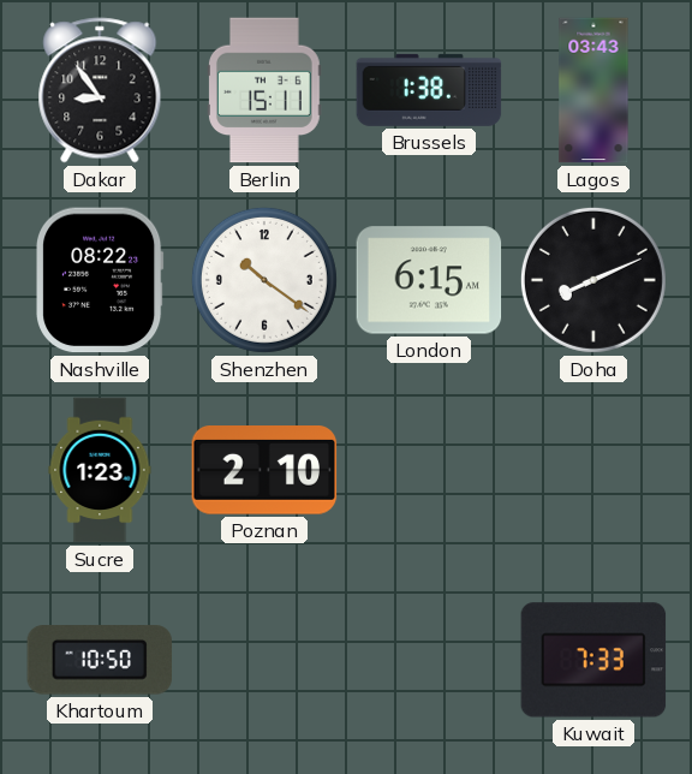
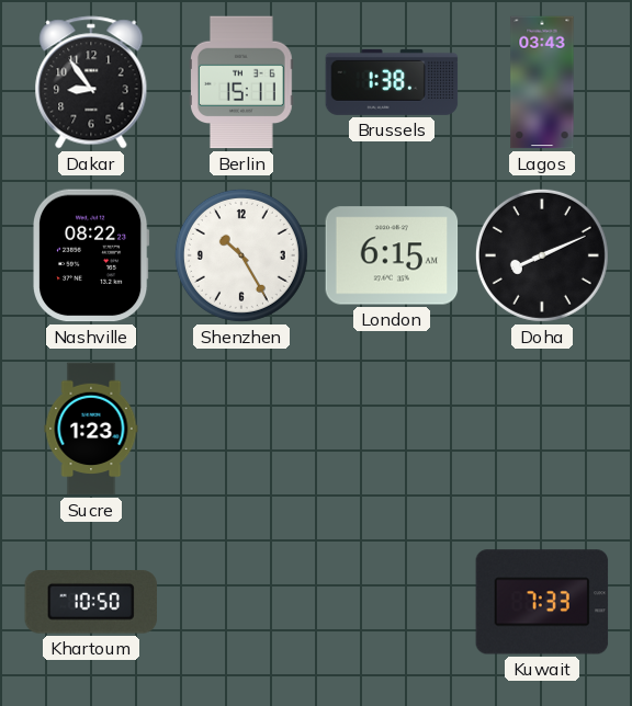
Shenzhen: 10:21 -> 10:25
Poznan: 2:10 -> none
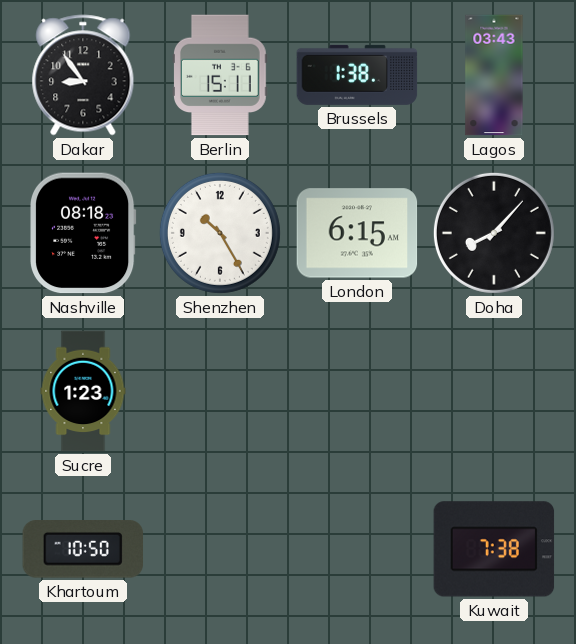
Nashville: 08:22 -> 08:18
Doha: 8:11 -> 8:07
Kuwait: 7:33 -> 7:38
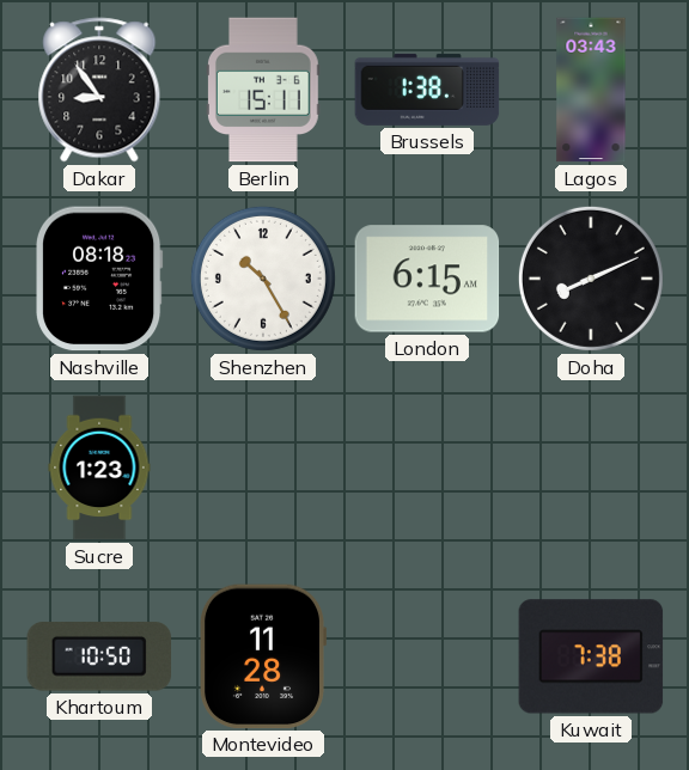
Doha: 8:07 -> 8:11
Montevideo: none -> 11:28
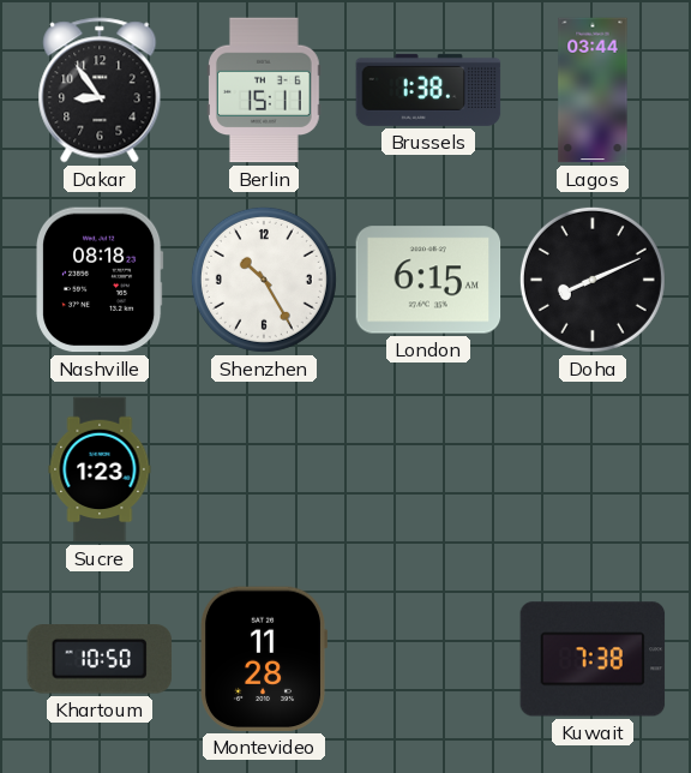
Lagos: 03:43 -> 03:44
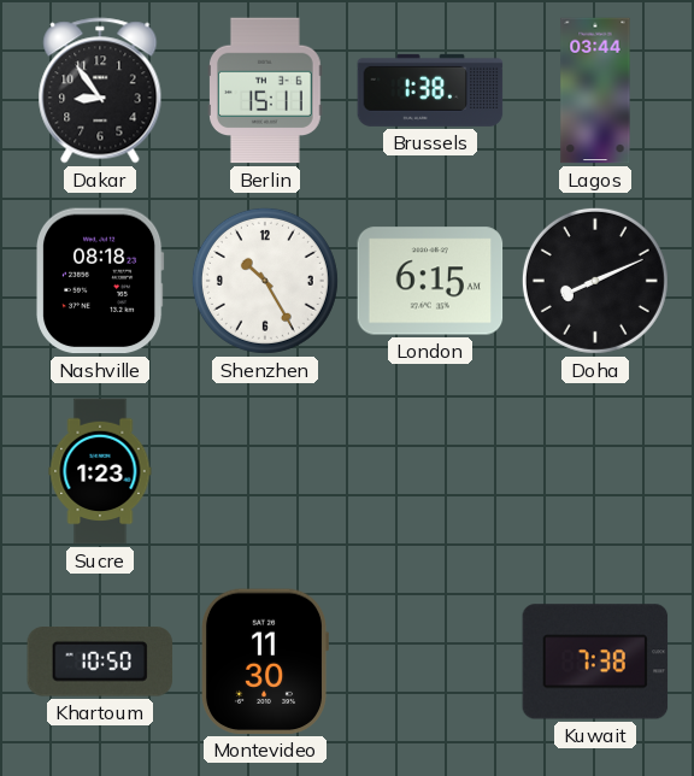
Montevideo: 11:28 -> 11:30
